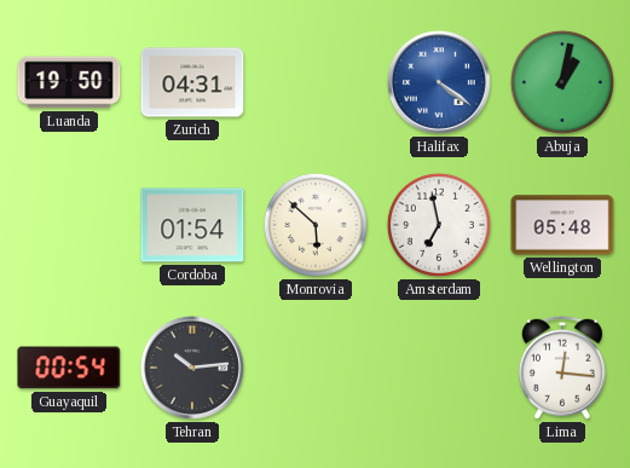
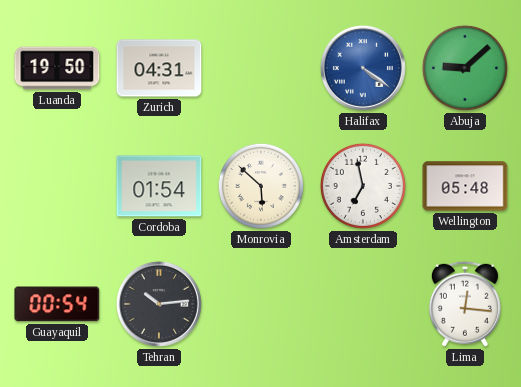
Abuja: 1:02 -> 9:08
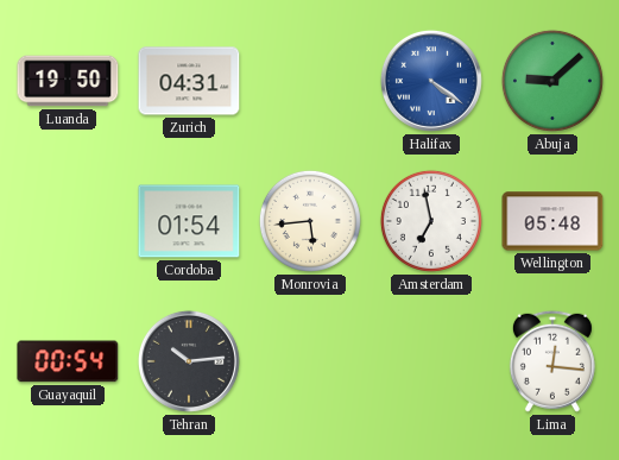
Monrovia: 5:52 -> 5:44
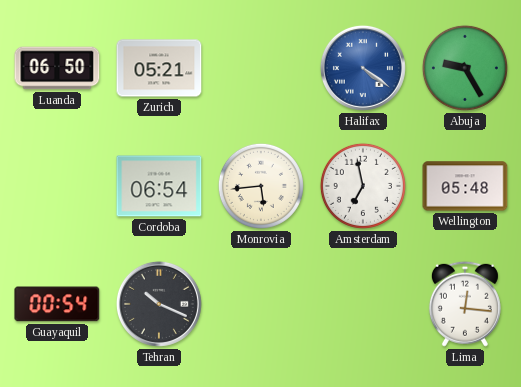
Luanda: 19:50 -> 06:50
Zurich: 04:31 -> 05:21
Abuja: 9:08 -> 9:25
Cordoba: 01:54 -> 06:54
Tehran: 10:14 -> 10:19
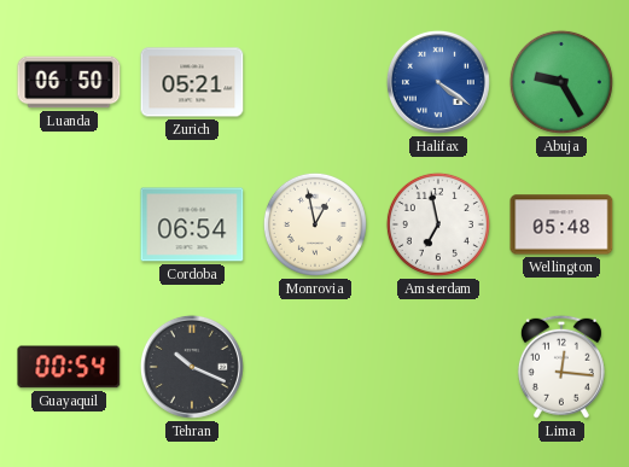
Monrovia: 5:44 -> 12:58
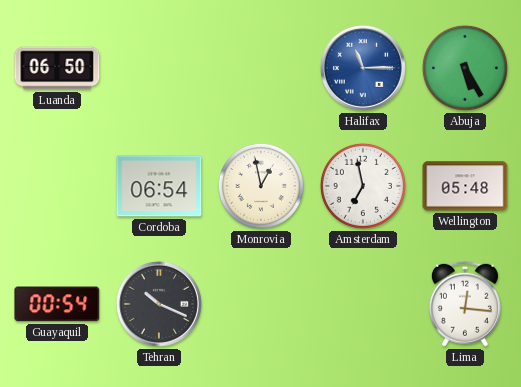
Zurich: 05:21 -> none
Halifax: 4:21 -> 11:15
Abuja: 9:25 -> 5:25
